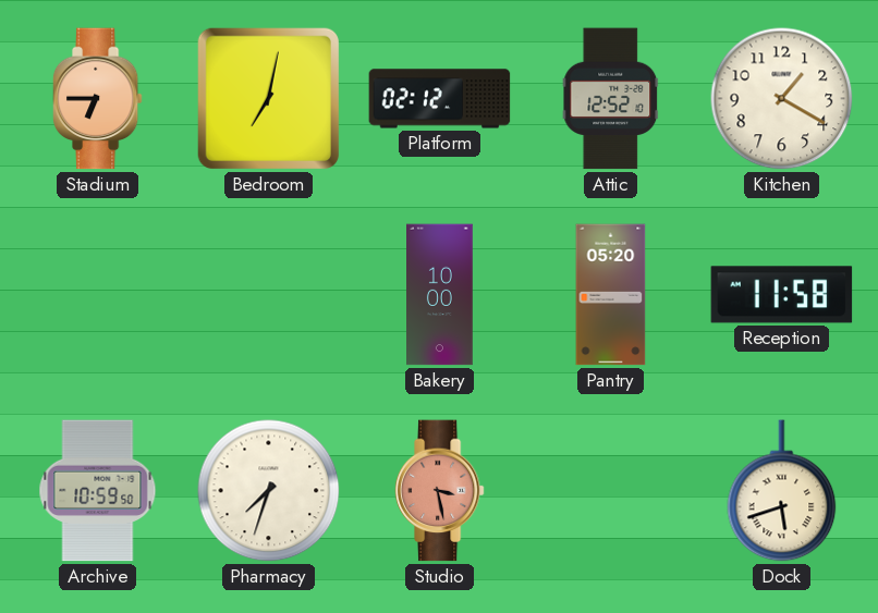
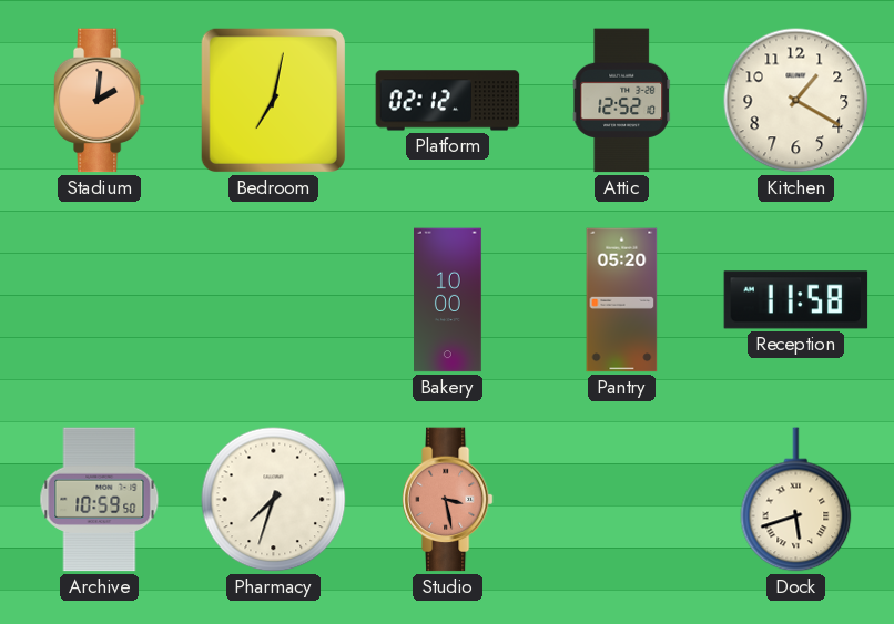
Stadium: 6:45 -> 2:01
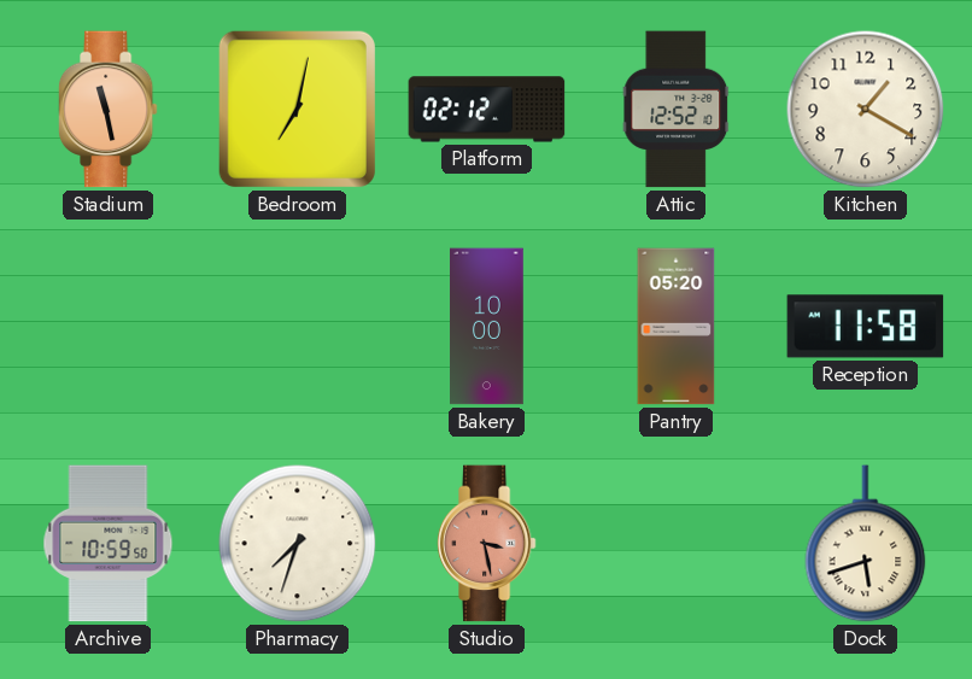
Stadium: 2:01 -> 11:28
